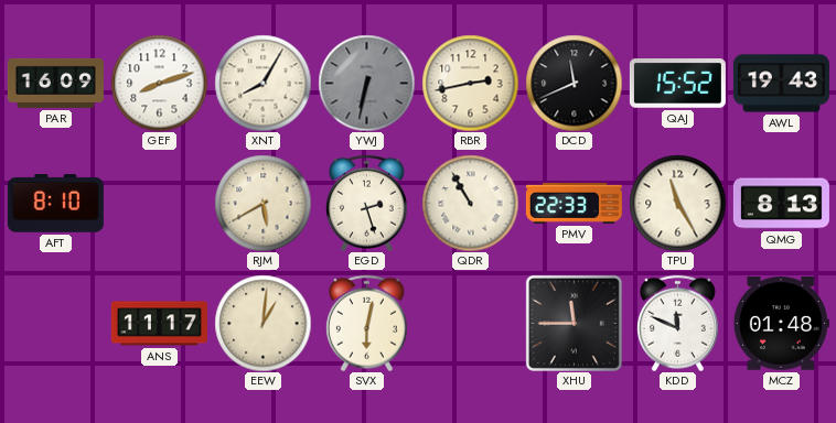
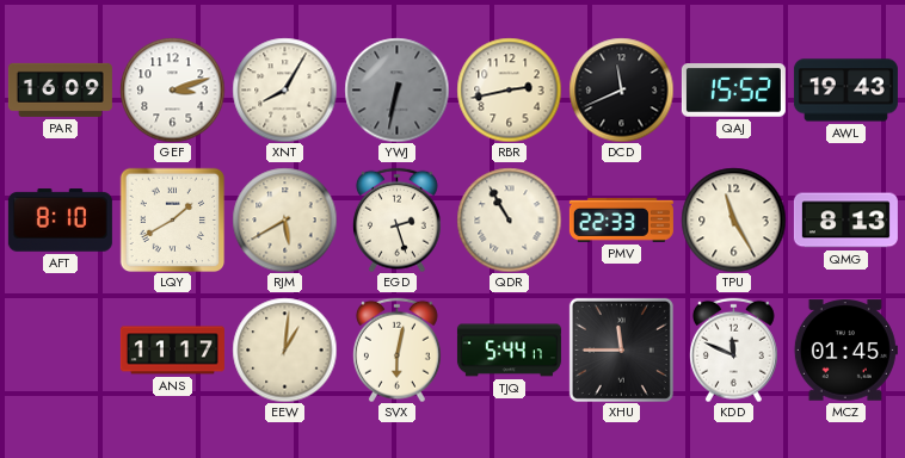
GEF: 8:12 -> 3:12
LQY: none -> 1:40
TJQ: none -> 5:44
MCZ: 01:48 -> 01:45
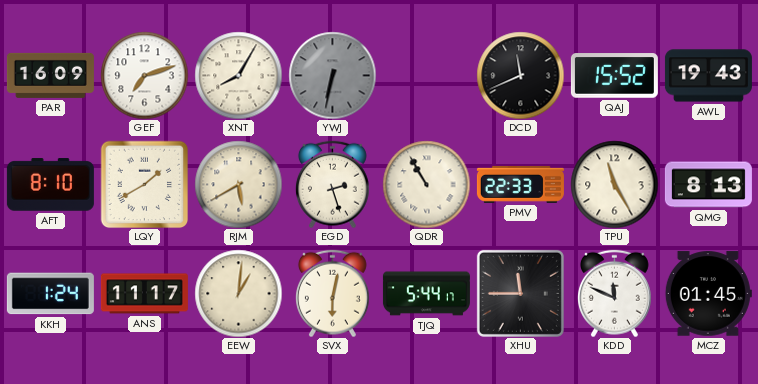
GEF: 3:12 -> 7:12
RBR: 2:43 -> none
KKH: none -> 1:24
